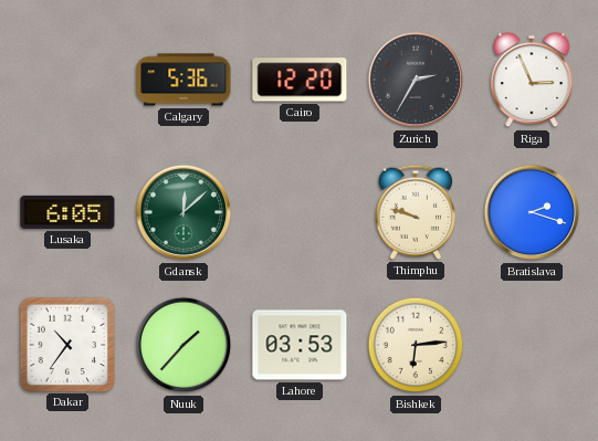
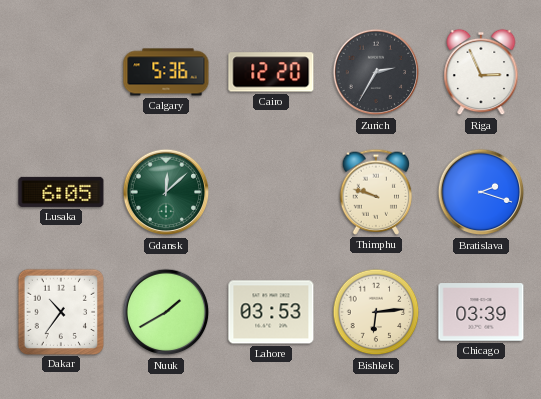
Nuuk: 1:37 -> 1:40
Chicago: none -> 03:39
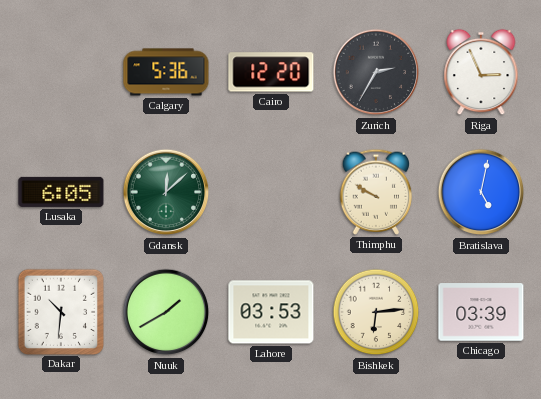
Thimphu: 9:48 -> 9:50
Bratislava: 2:18 -> 5:02
Dakar: 10:36 -> 10:31
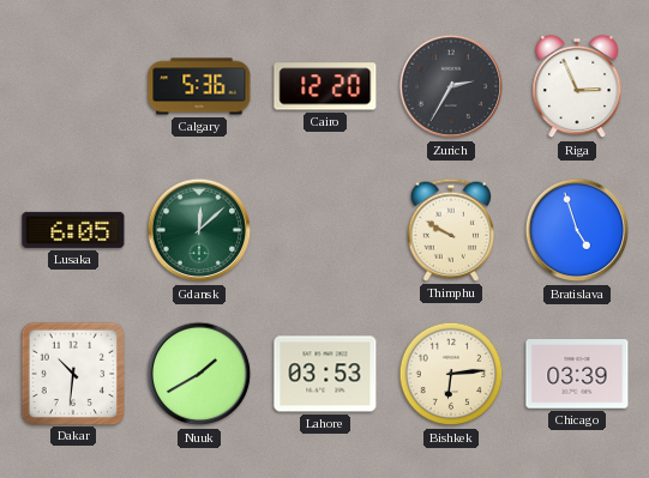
Bratislava: 5:02 -> 4:57
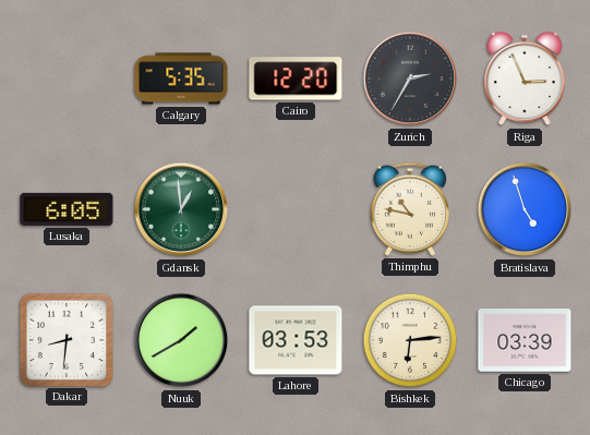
Calgary: 5:36 -> 5:35
Gdansk: 12:08 -> 12:59
Thimphu: 9:50 -> 10:47
Dakar: 10:31 -> 8:31
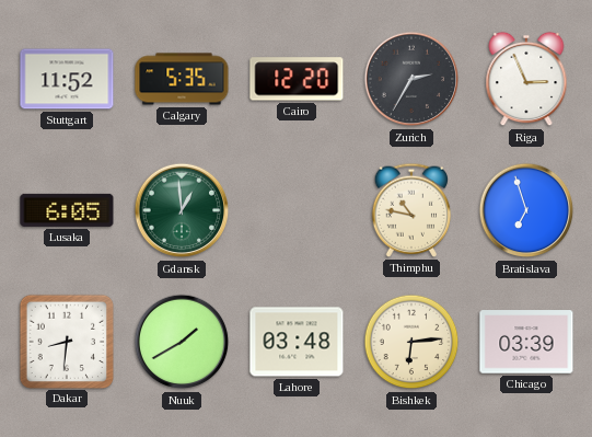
Stuttgart: none -> 11:52
Bratislava: 4:57 -> 6:57
Lahore: 03:53 -> 03:48
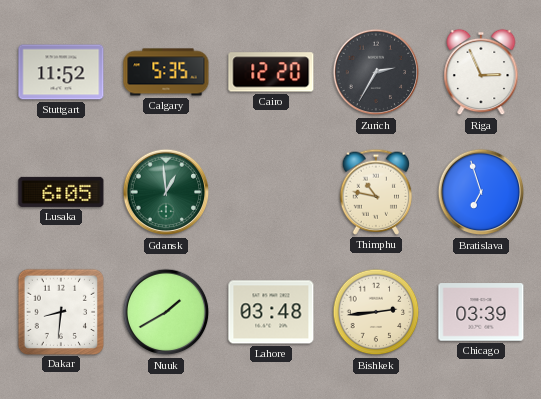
Bishkek: 6:14 -> 2:44
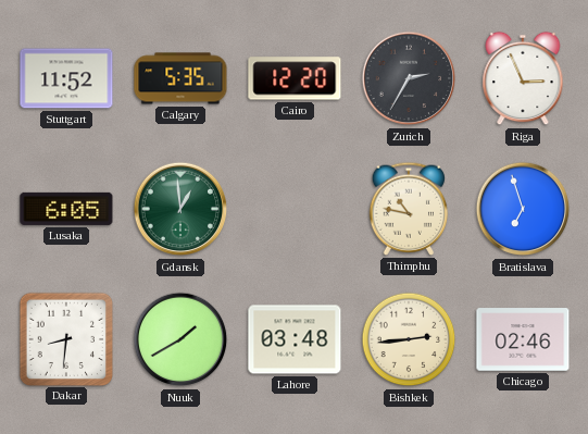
Chicago: 03:39 -> 02:46
